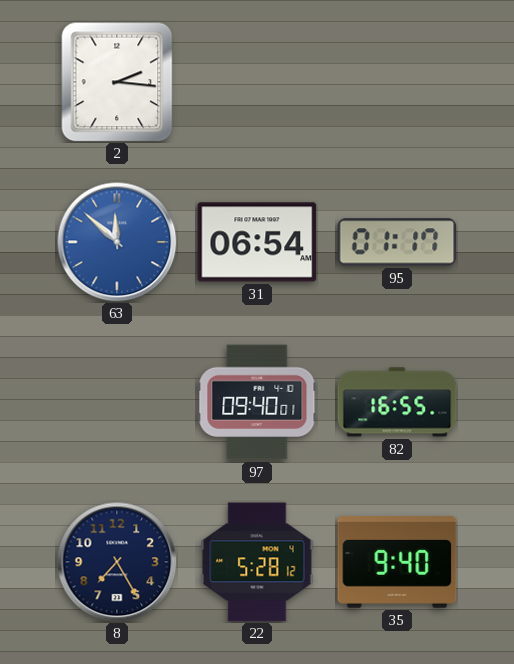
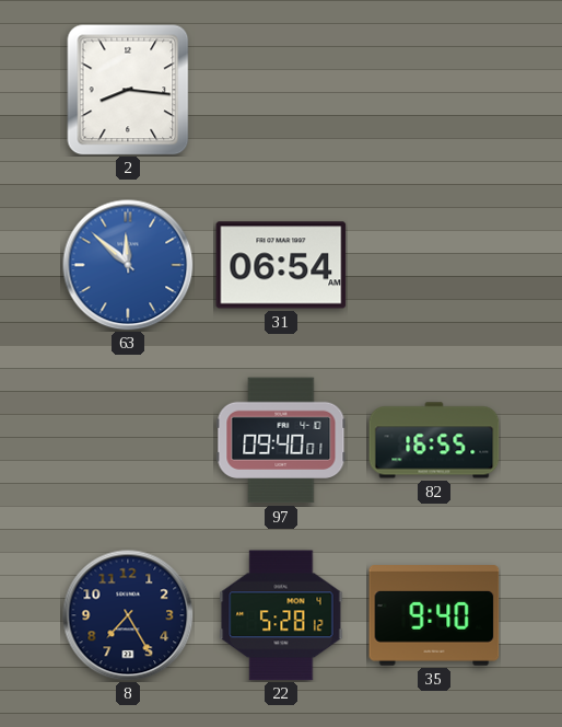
2: 2:16 -> 8:16
95: 01:17 -> none
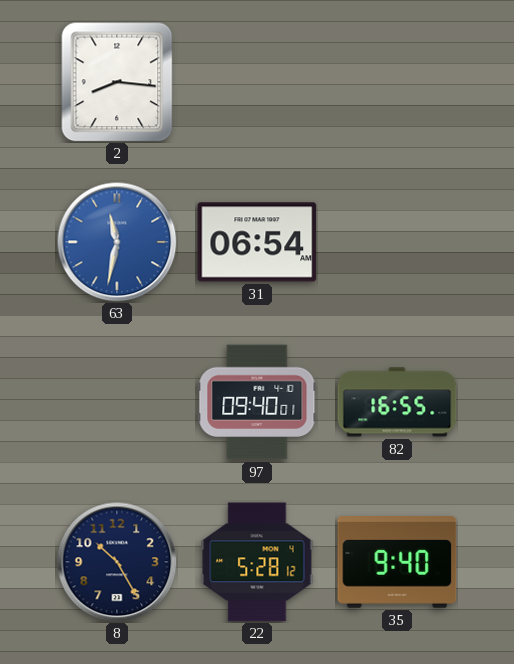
63: 11:52 -> 11:32
8: 7:25 -> 10:25
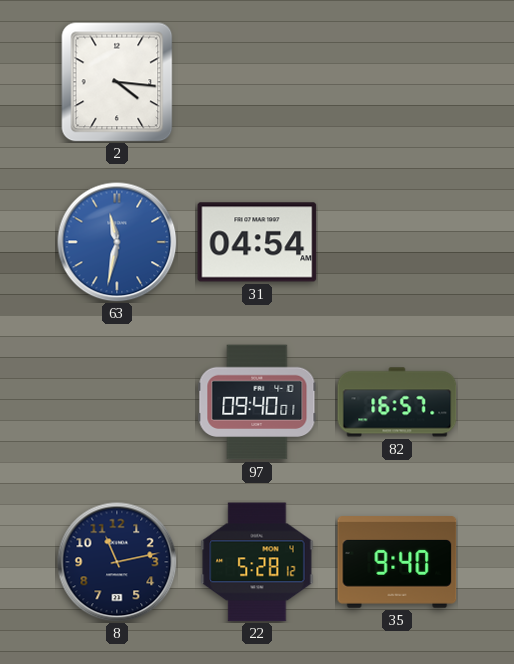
2: 8:16 -> 4:16
31: 06:54 -> 04:54
82: 16:55 -> 16:57
8: 10:25 -> 11:13
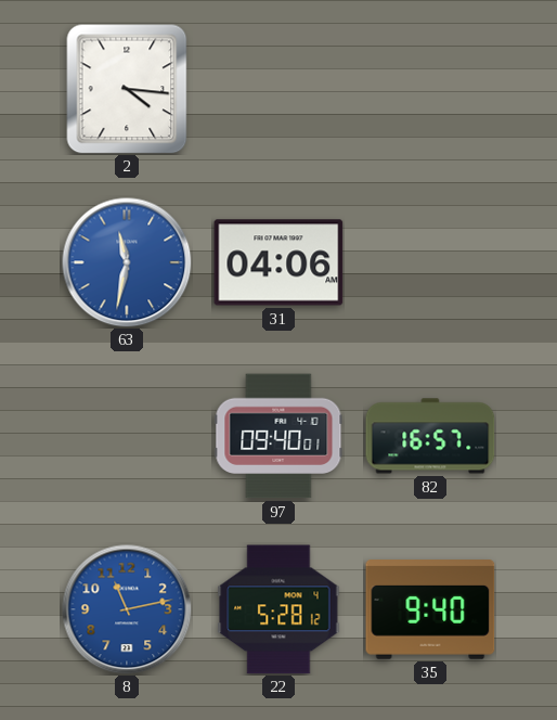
31: 04:54 -> 04:06
8 dial: navy -> blue
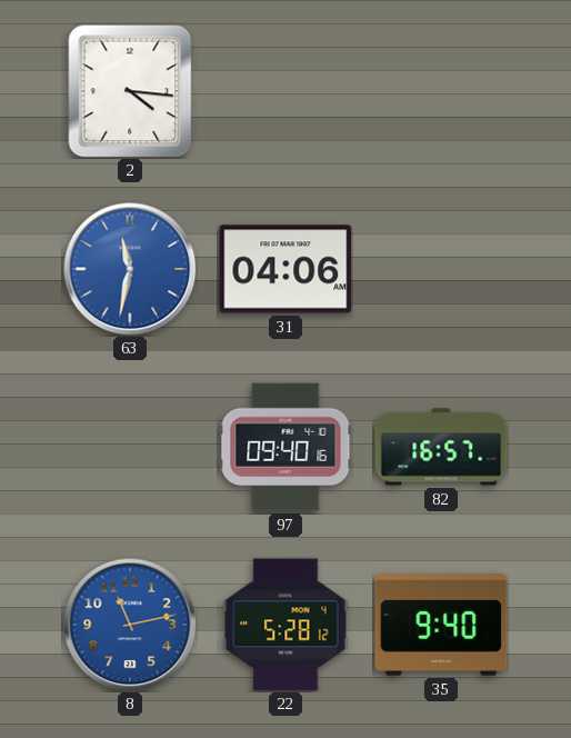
97: 09:40:01 -> 09:40:16
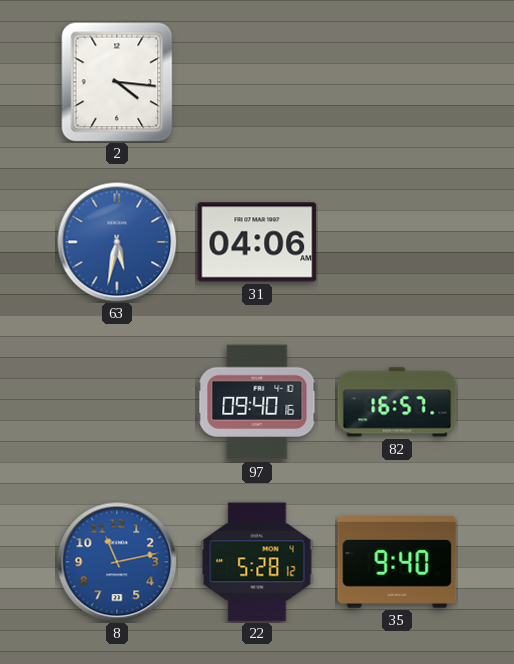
63: 11:32 -> 5:32
